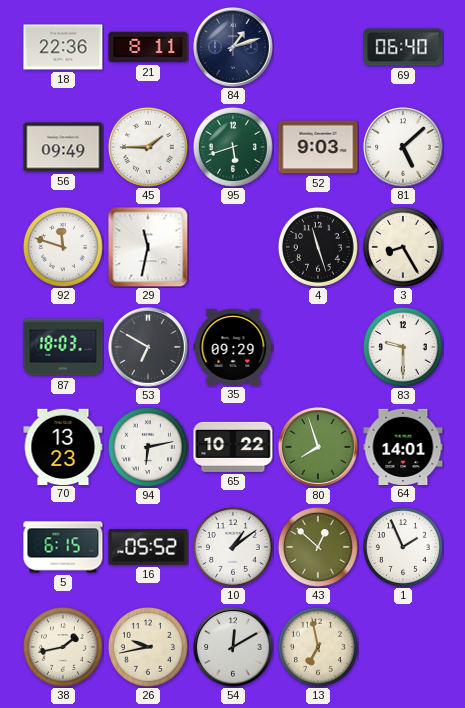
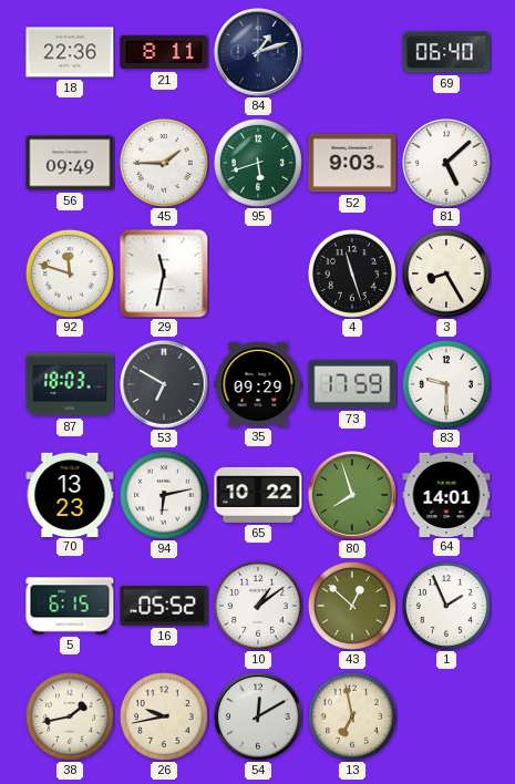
73: none -> 17:59
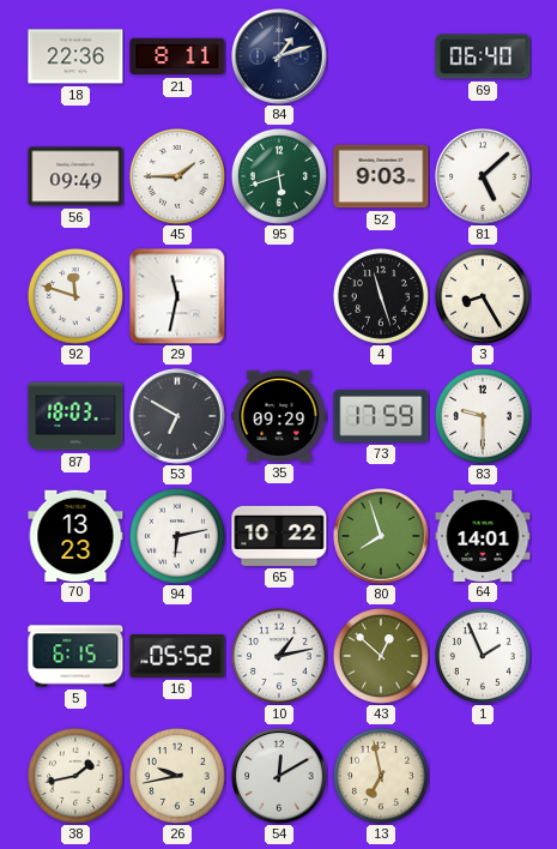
10: 1:09 -> 1:13
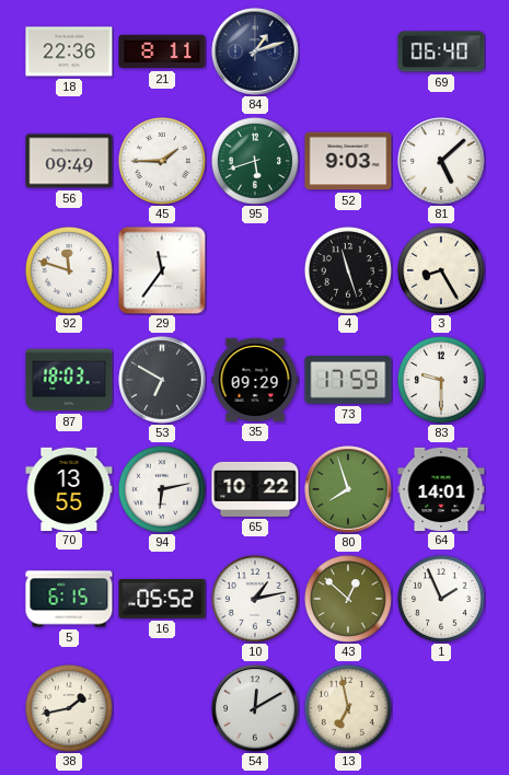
29: 11:32 -> 11:36
70: 13:23 -> 13:55
26: 9:43 -> none
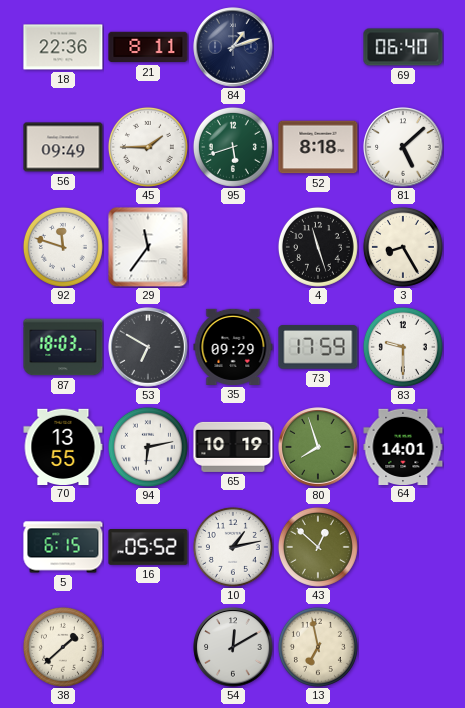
52: 9:03 -> 8:18
65: 10:22 -> 10:19
1: 1:56 -> none
38: 1:43 -> 1:38
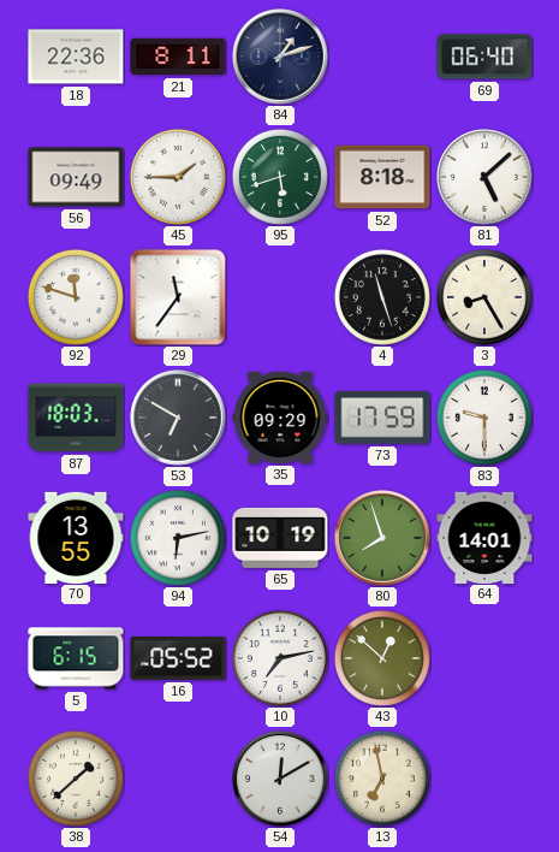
10: 1:13 -> 7:13
